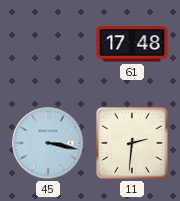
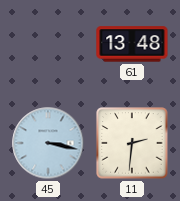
61: 17:48 -> 13:48
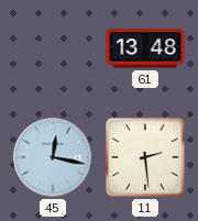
45: 3:17 -> 12:17
11: 2:31 -> 2:29
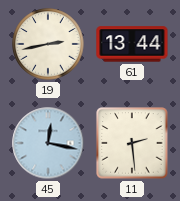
19: none -> 2:43
61: 13:48 -> 13:44
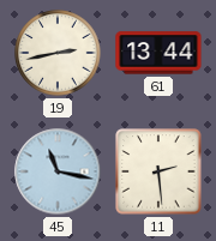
45: 12:17 -> 11:17
